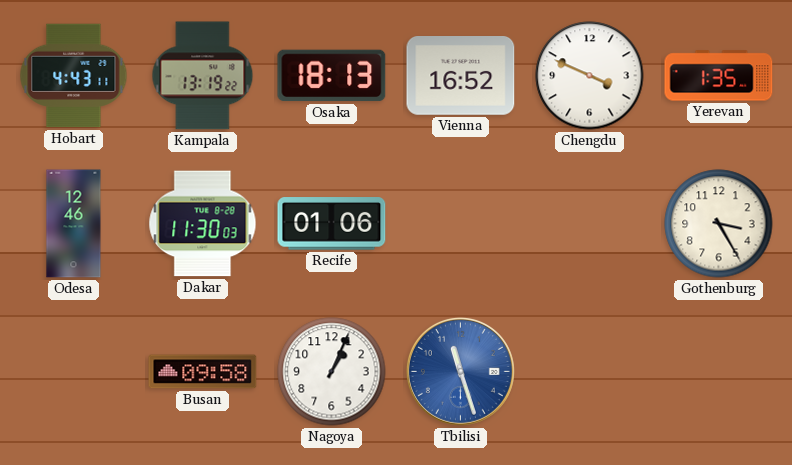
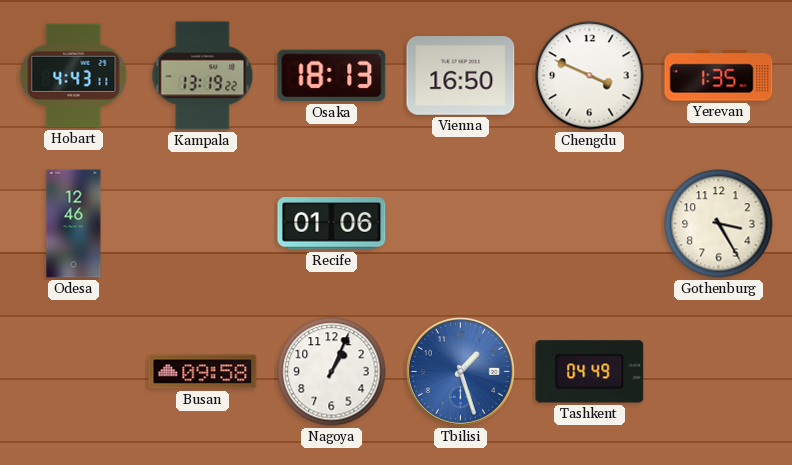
Vienna: 16:52 -> 16:50
Dakar: 11:30 -> none
Tbilisi: 11:27 -> 1:27
Tashkent: none -> 04:49
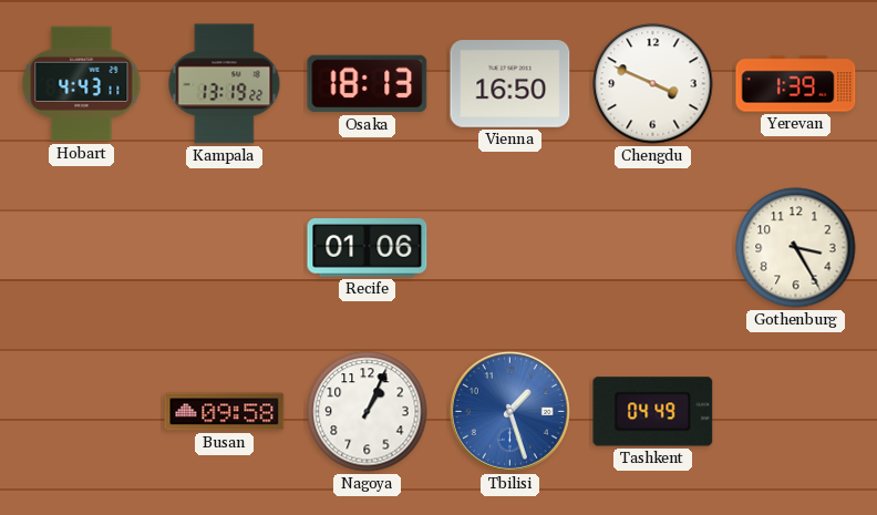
Yerevan: 1:35 -> 1:39
Odesa: 12:46 -> none
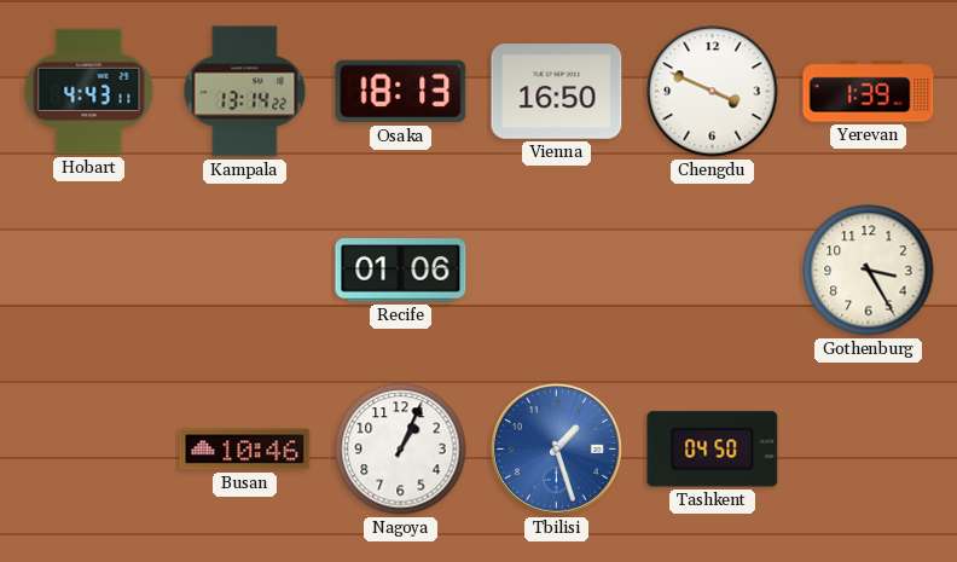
Kampala: 13:19 -> 13:14
Busan: 09:58 -> 10:46
Tashkent: 04:49 -> 04:50
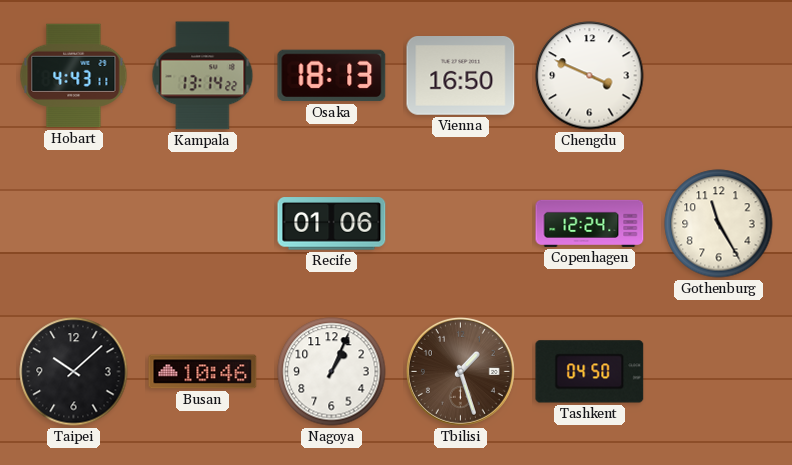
Yerevan: 1:39 -> none
Copenhagen: none -> 12:24
Gothenburg: 3:25 -> 11:25
Taipei: none -> 10:08
Tbilisi dial: blue -> brown
